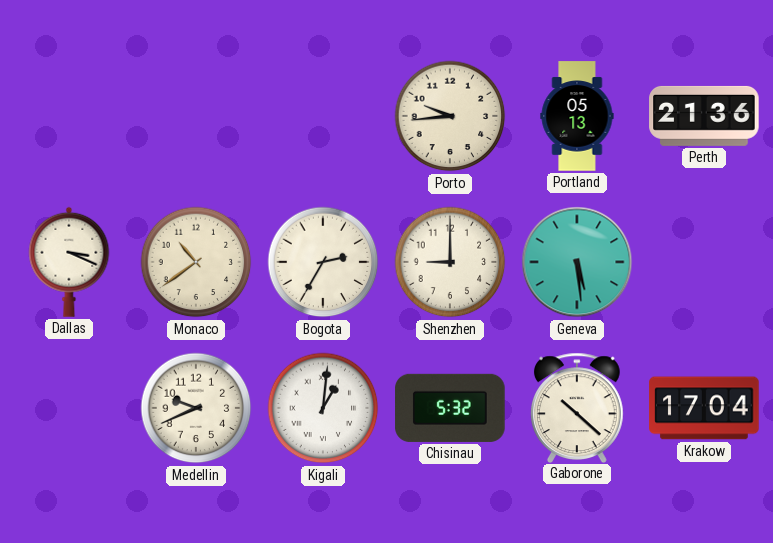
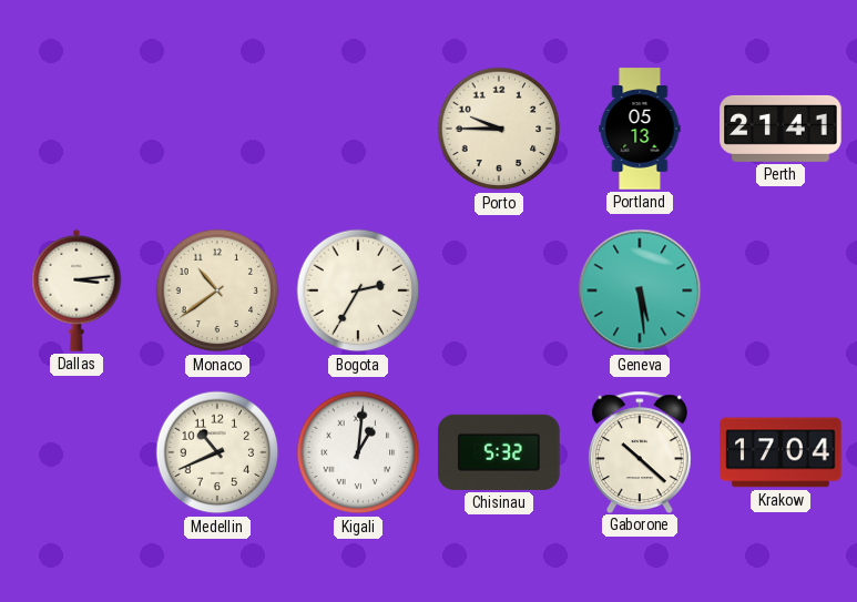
Porto: 9:44 -> 9:45
Perth: 21:36 -> 21:41
Dallas: 3:19 -> 3:14
Shenzhen: 9:00 -> none
Medellin: 9:41 -> 10:41
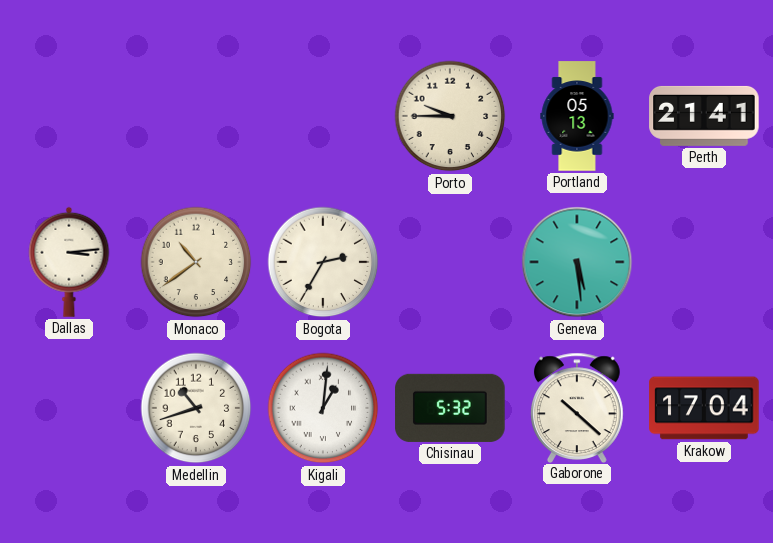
Medellin: 10:41 -> 10:42
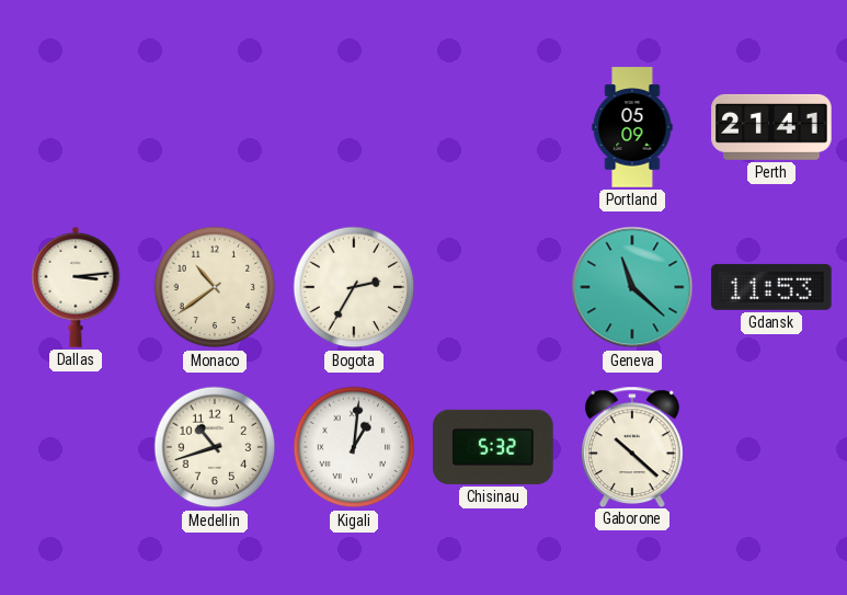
Porto: 9:45 -> none
Portland: 05:13 -> 05:09
Geneva: 5:29 -> 11:22
Gdansk: none -> 11:53
Krakow: 17:04 -> none
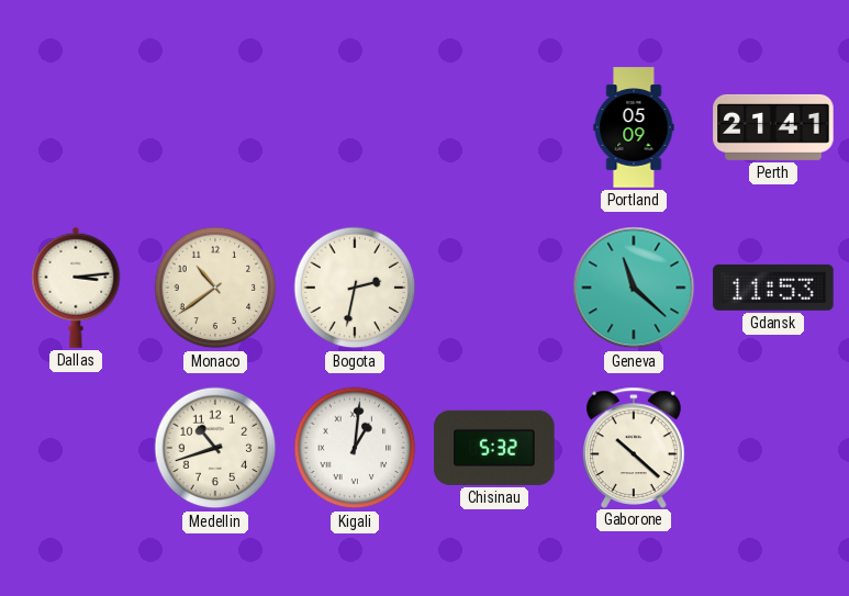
Bogota: 2:35 -> 2:32
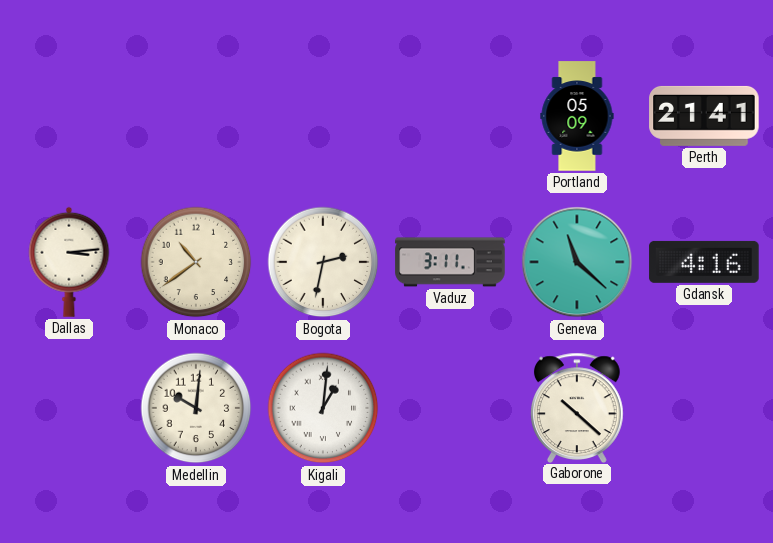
Vaduz: none -> 3:11
Gdansk: 11:53 -> 4:16
Medellin: 10:42 -> 10:01
Chisinau: 5:32 -> none
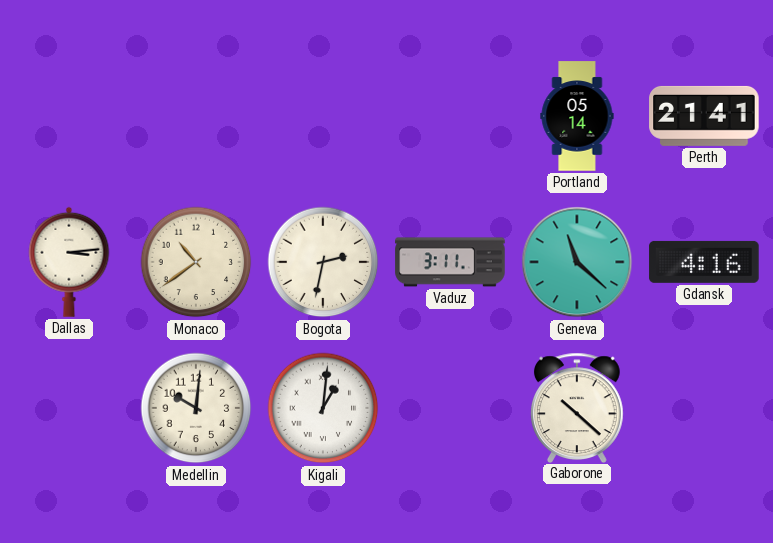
Portland: 05:09 -> 05:14
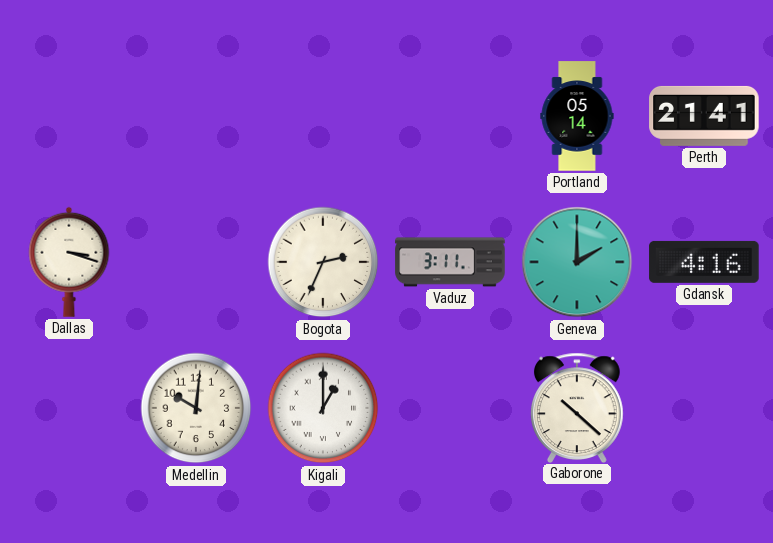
Dallas: 3:14 -> 3:18
Monaco: 10:39 -> none
Bogota: 2:32 -> 2:34
Geneva: 11:22 -> 2:00
Kigali: 1:01 -> 1:00
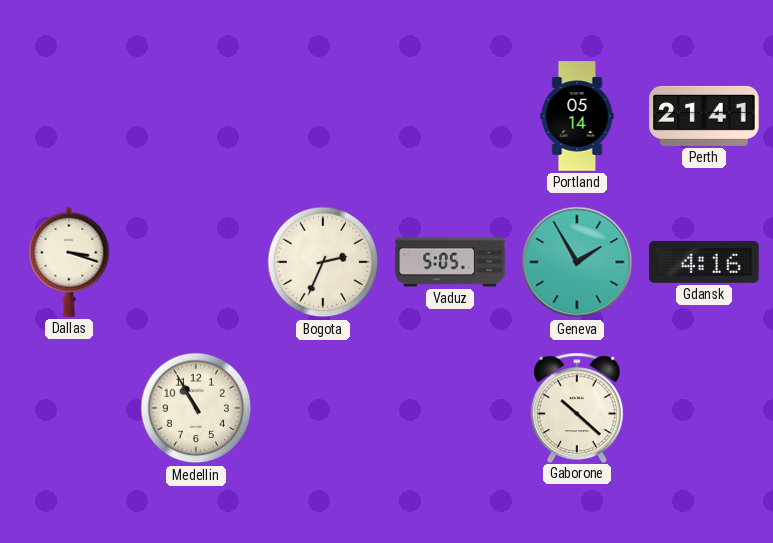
Vaduz: 3:11 -> 5:05
Geneva: 2:00 -> 1:55
Medellin: 10:01 -> 10:55
Kigali: 1:00 -> none
